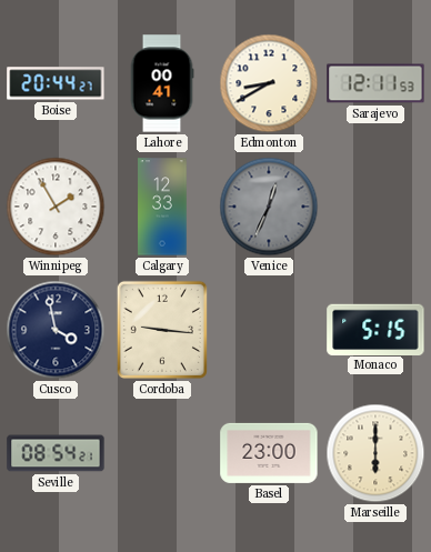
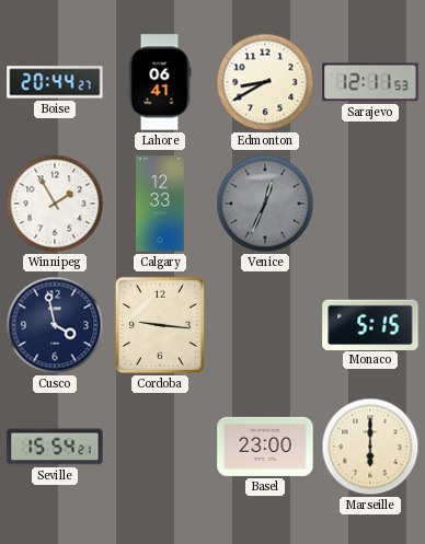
Lahore: 00:41 -> 06:41
Seville: 08:54 -> 15:54
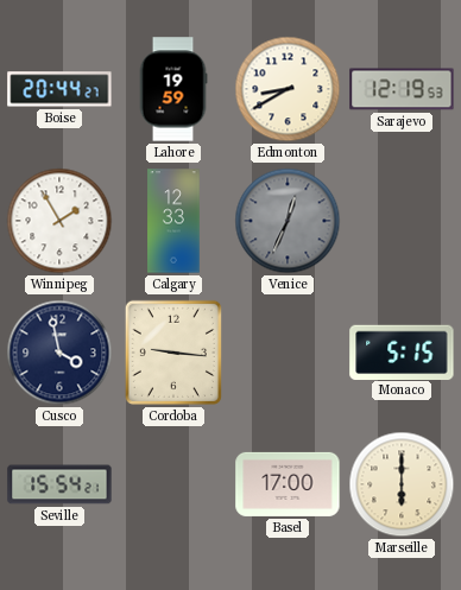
Lahore: 06:41 -> 19:59
Sarajevo: 12:11 -> 12:19
Basel: 23:00 -> 17:00
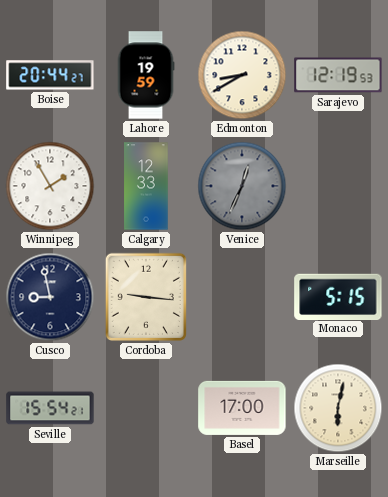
Cusco: 3:58 -> 8:58
Marseille: 6:00 -> 6:02
